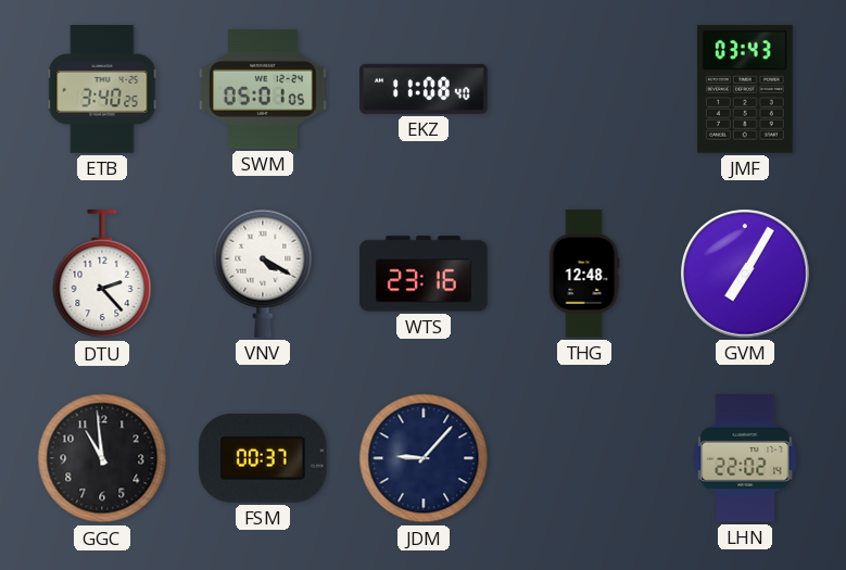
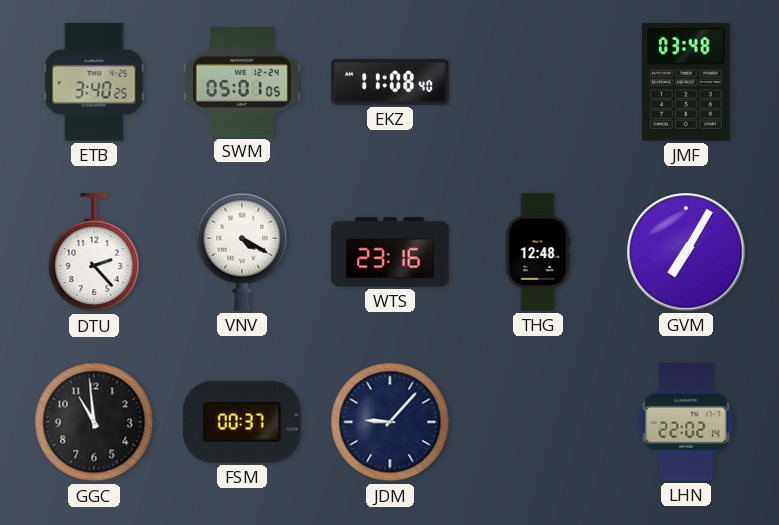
JMF: 03:43 -> 03:48
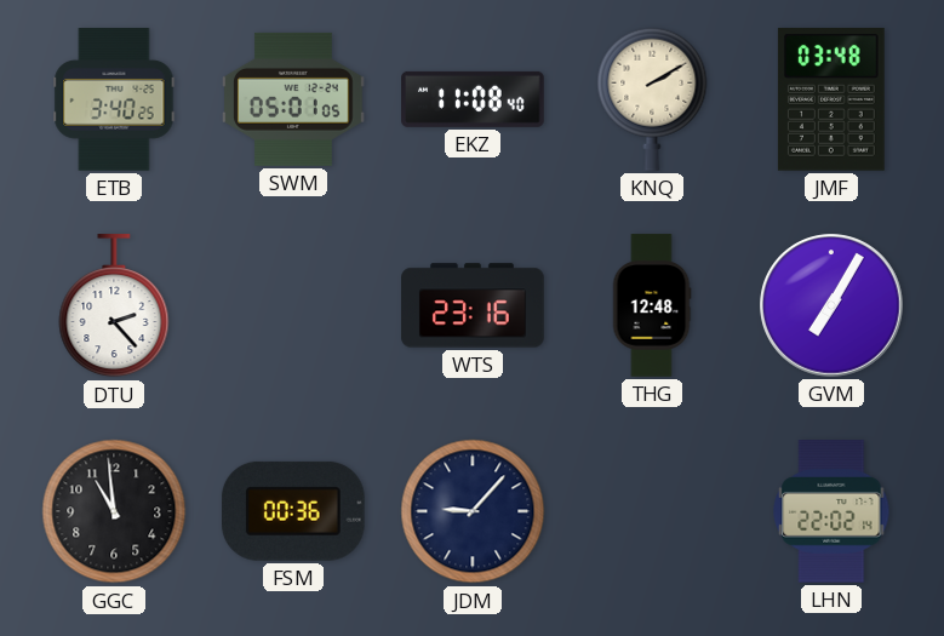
KNQ: none -> 2:10
VNV: 4:20 -> none
FSM: 00:37 -> 00:36
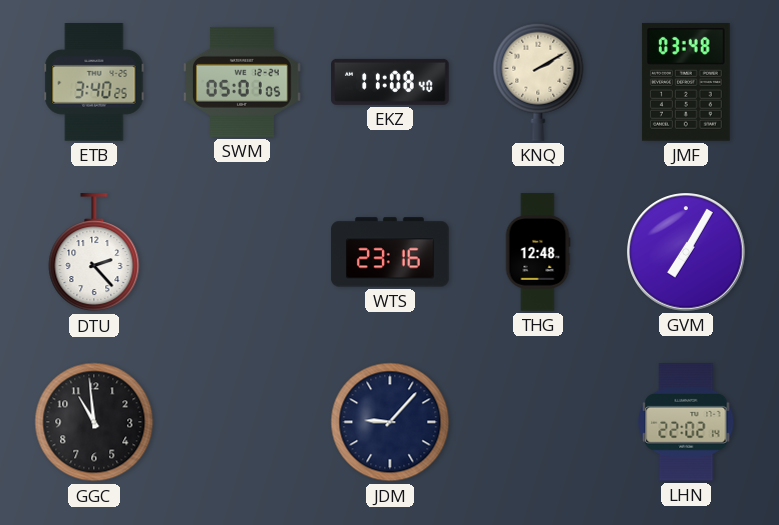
FSM: 00:36 -> none
